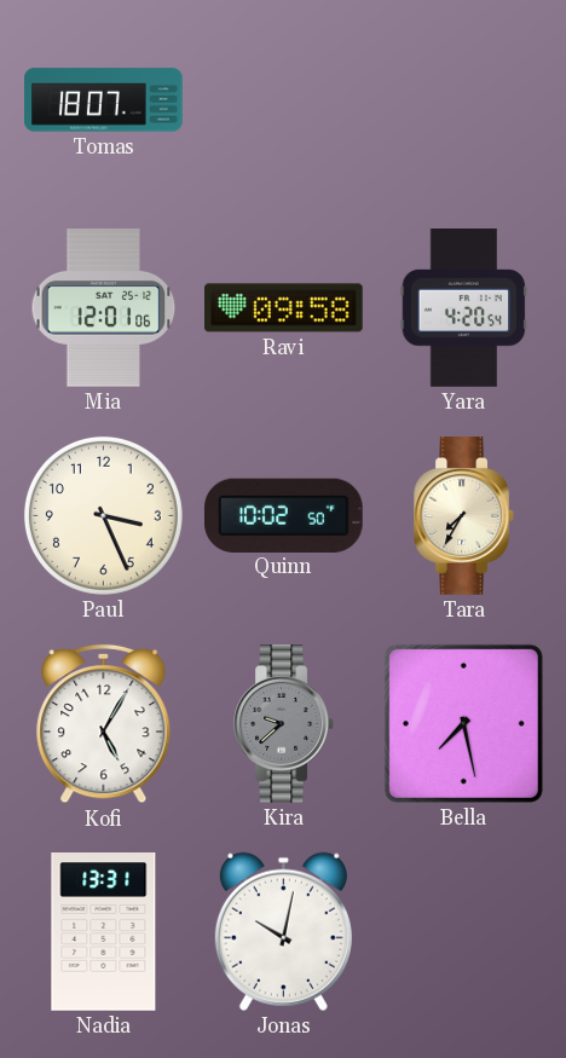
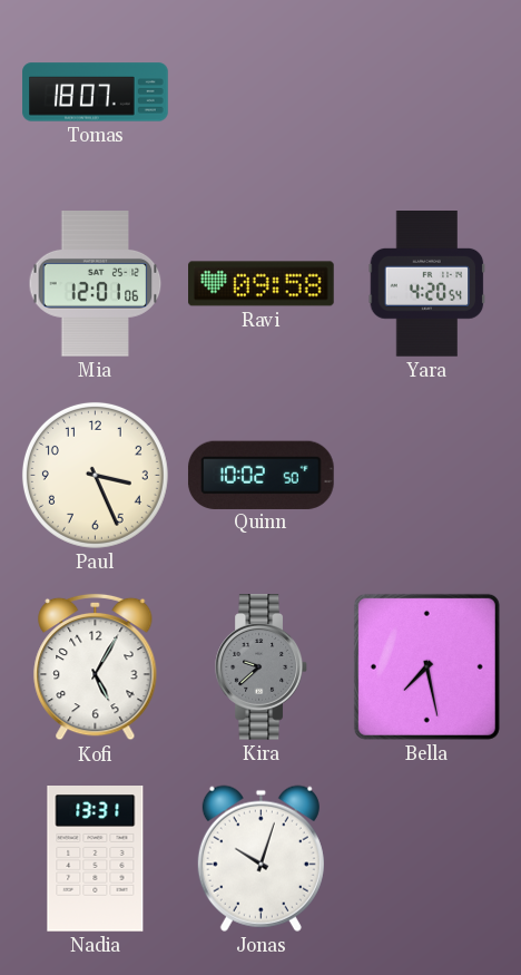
Tara: 7:35 -> none
Jonas: 10:02 -> 10:03
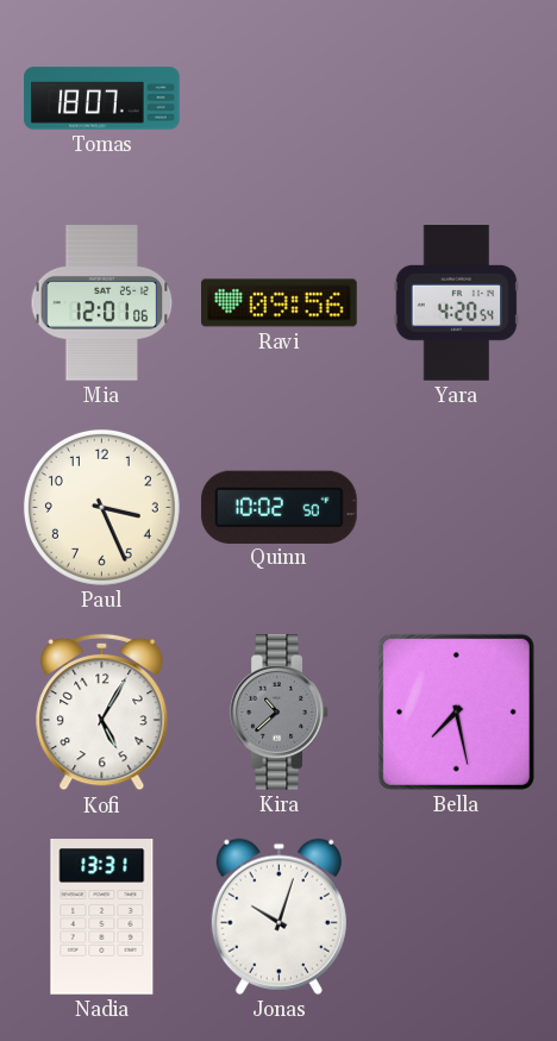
Ravi: 09:58 -> 09:56
Kira: 9:38 -> 10:38
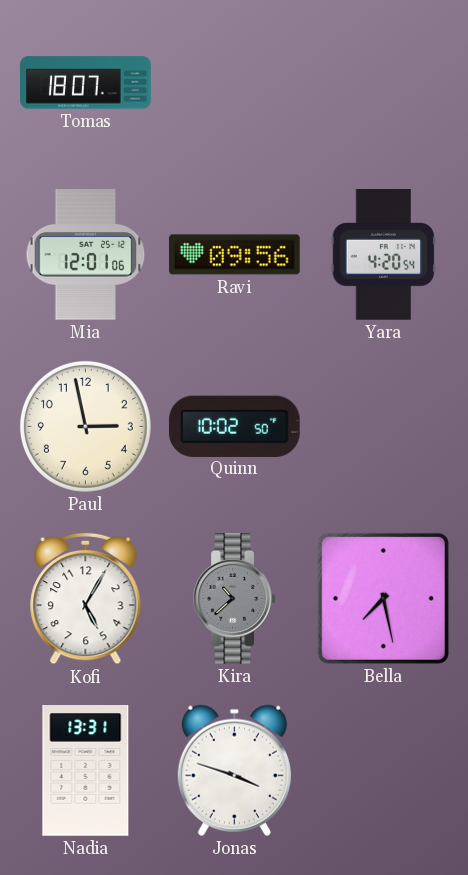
Paul: 3:26 -> 2:58
Jonas: 10:03 -> 3:48
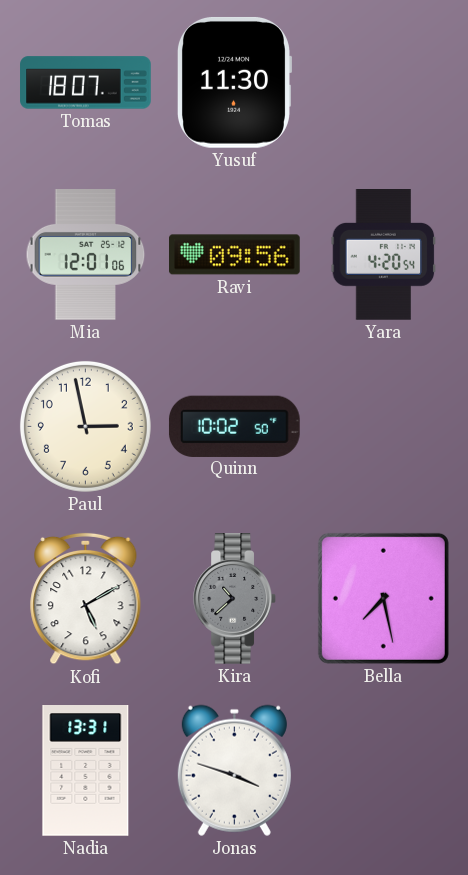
Yusuf: none -> 11:30
Kofi: 5:05 -> 5:10
